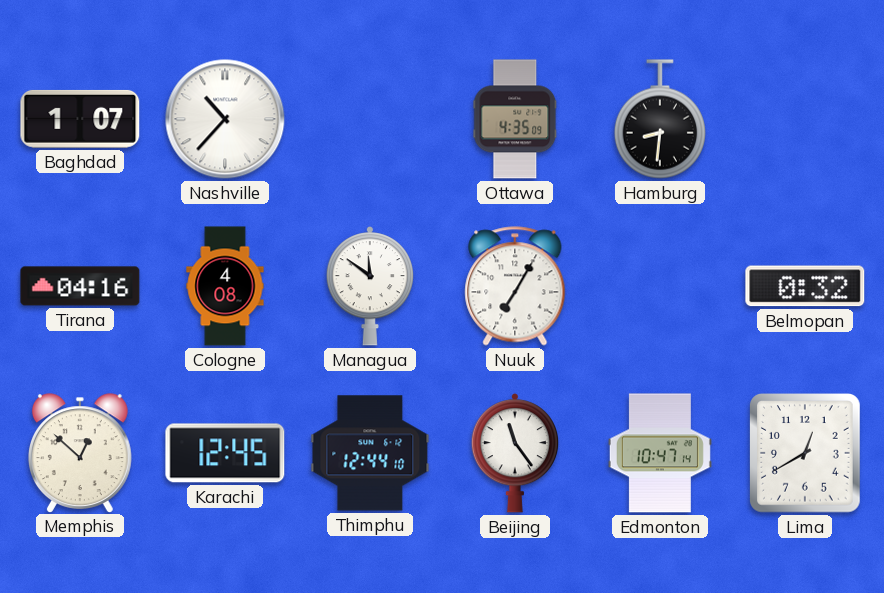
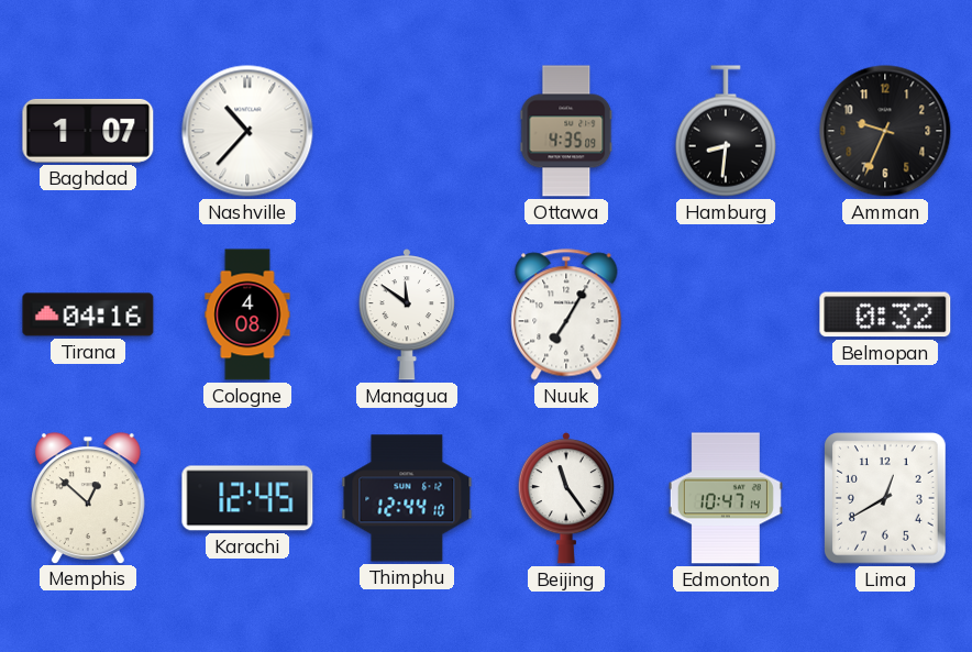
Amman: none -> 9:34
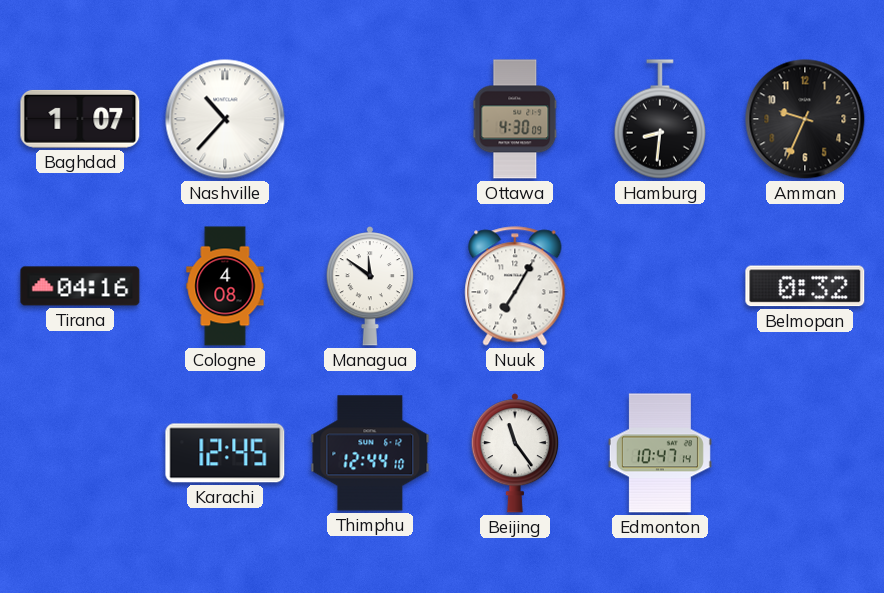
Ottawa: 4:35 -> 4:30
Memphis: 12:52 -> none
Lima: 12:40 -> none
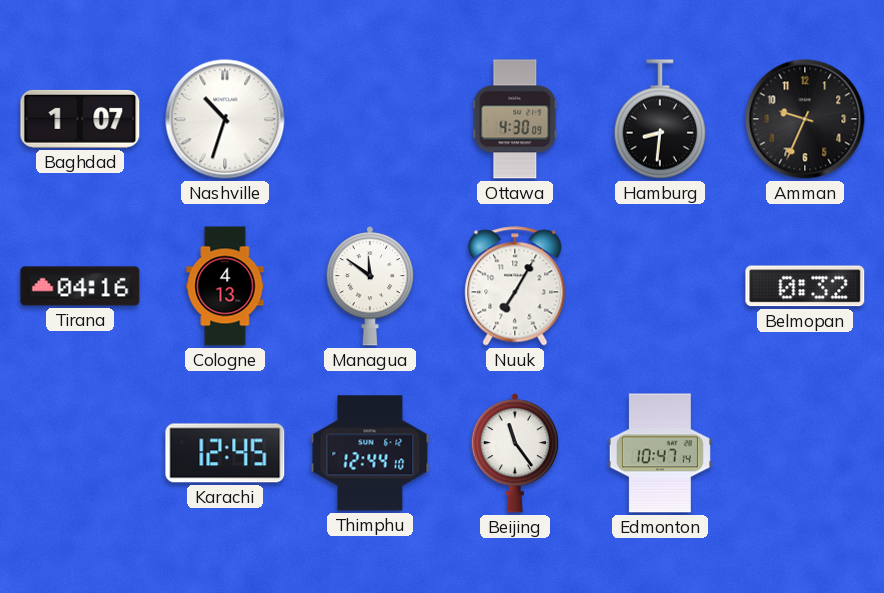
Nashville: 10:37 -> 10:33
Cologne: 4:08 -> 4:13
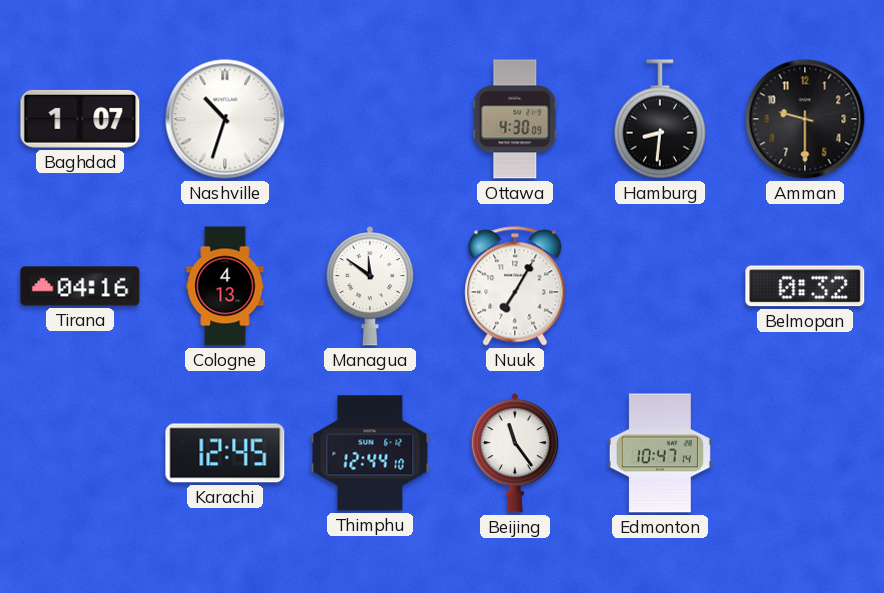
Amman: 9:34 -> 9:30
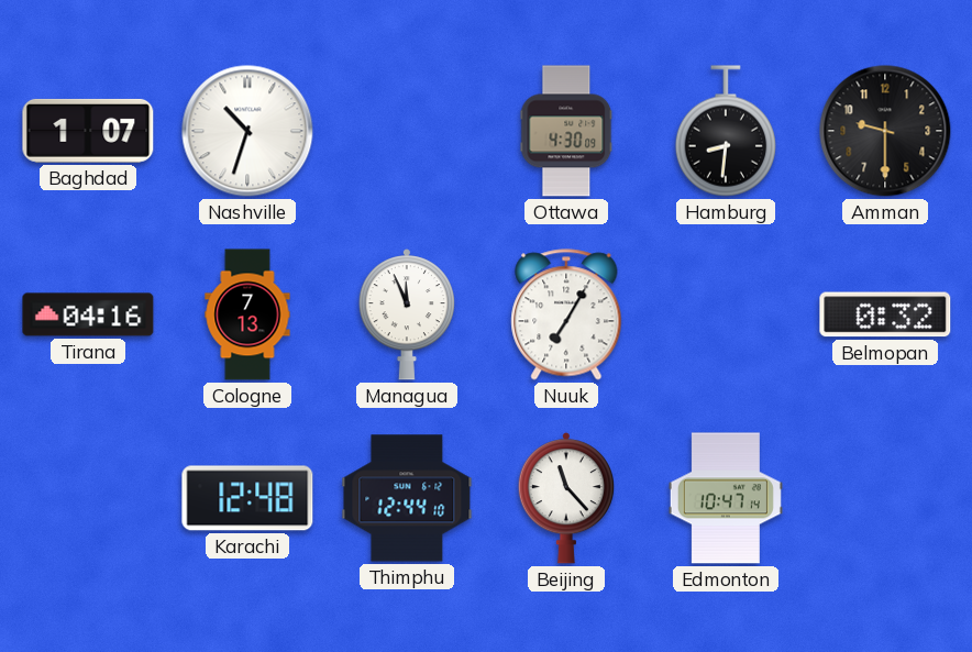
Cologne: 4:13 -> 7:13
Managua: 11:51 -> 11:56
Karachi: 12:45 -> 12:48
Beijing: 11:24 -> 11:23
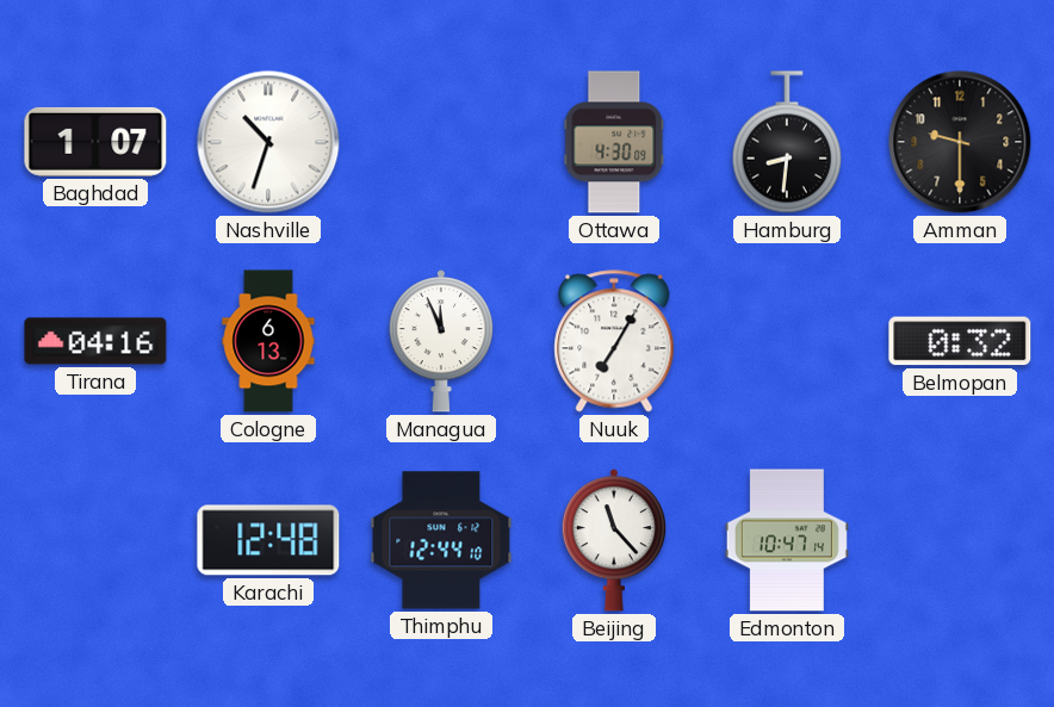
Cologne: 7:13 -> 6:13
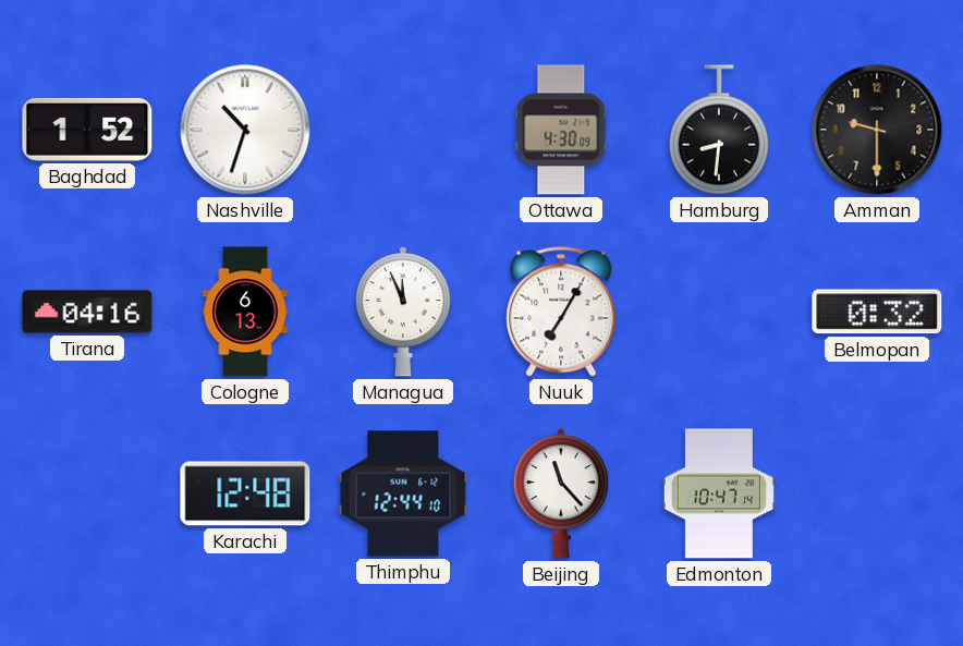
Baghdad: 1:07 -> 1:52
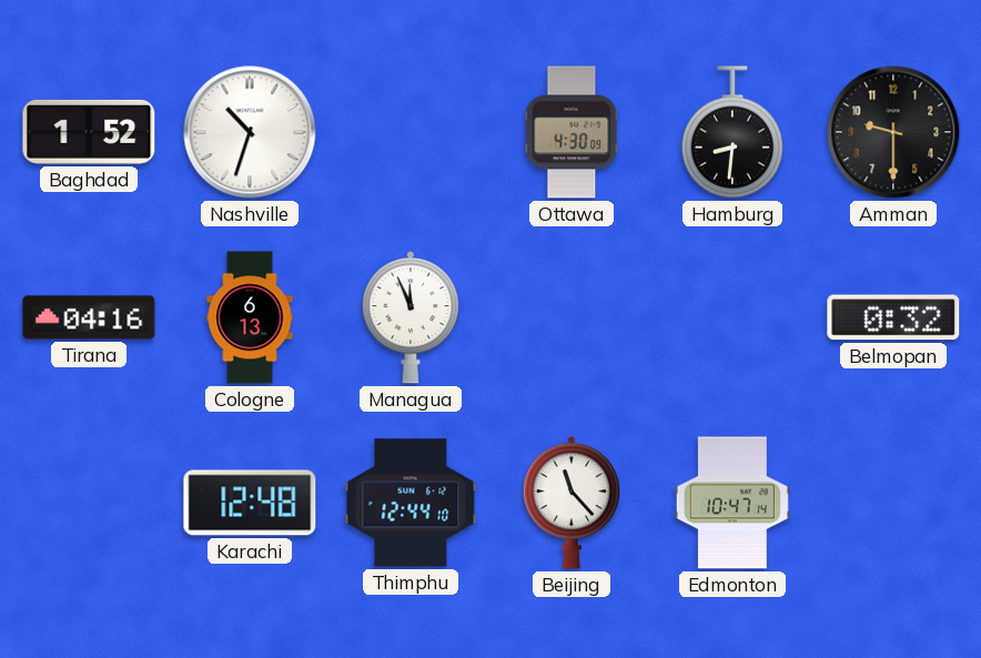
Nuuk: 7:05 -> none
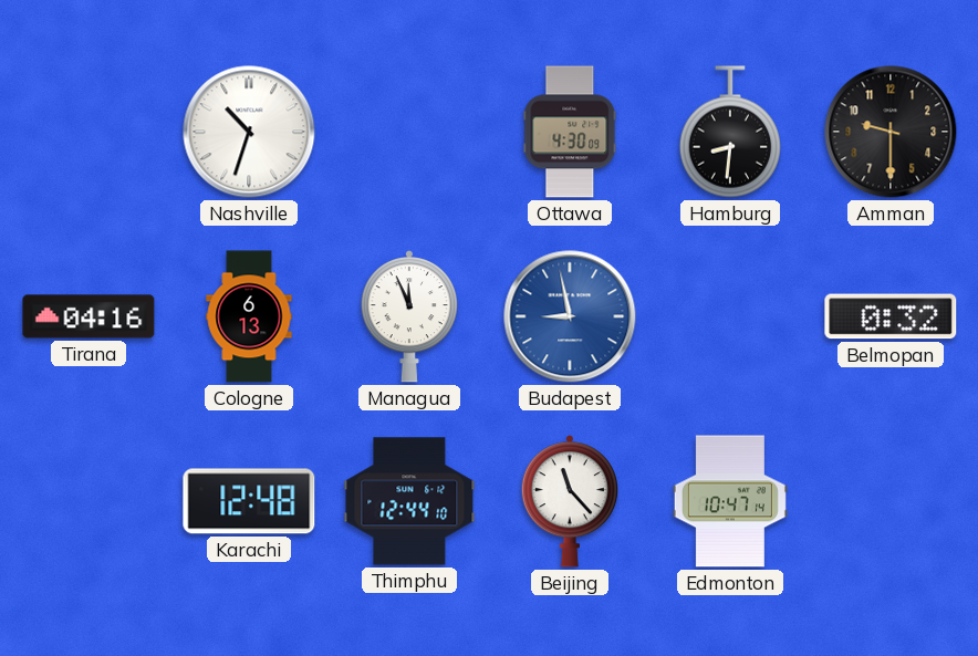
Baghdad: 1:52 -> none
Budapest: none -> 8:58
